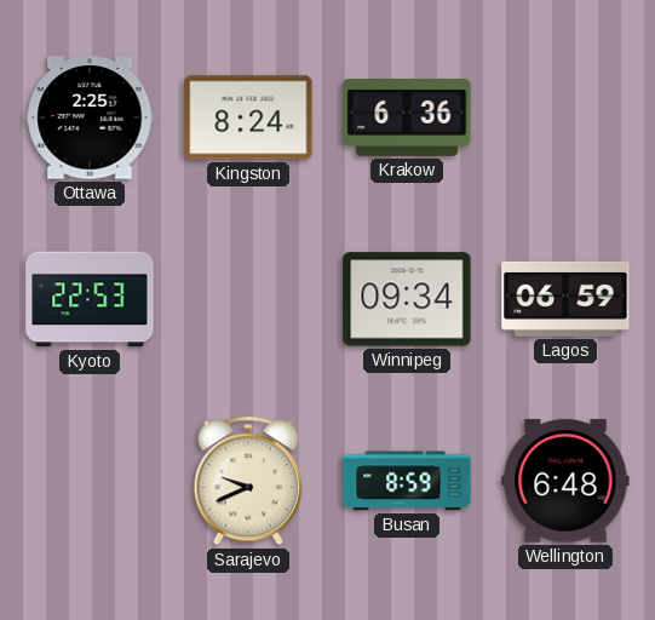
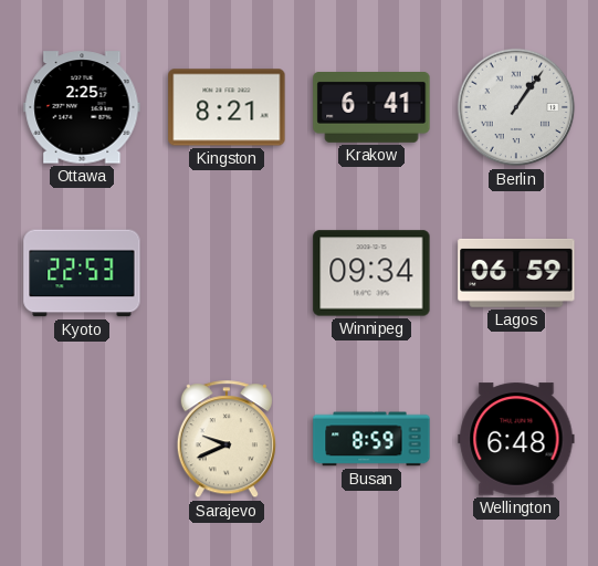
Kingston: 8:24 -> 8:21
Krakow: 6:36 -> 6:41
Berlin: none -> 1:06
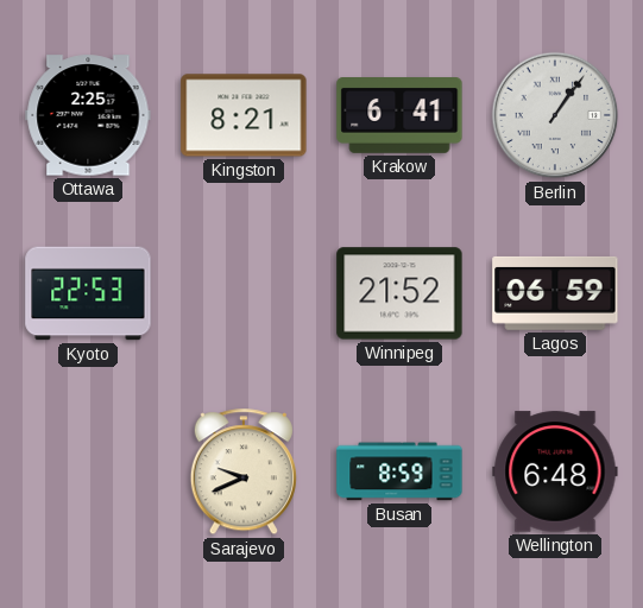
Winnipeg: 09:34 -> 21:52
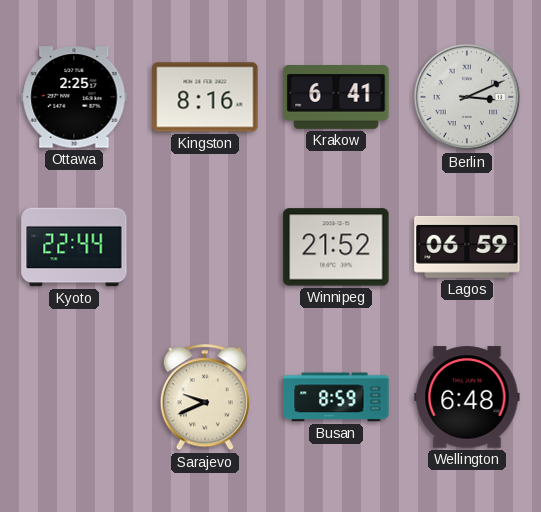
Kingston: 8:21 -> 8:16
Berlin: 1:06 -> 3:11
Kyoto: 22:53 -> 22:44
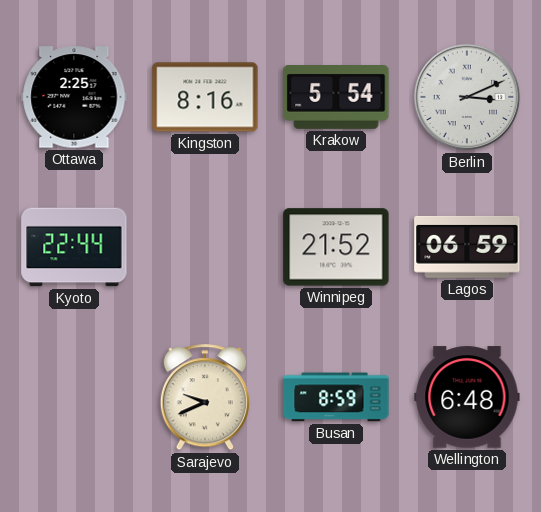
Krakow: 6:41 -> 5:54
